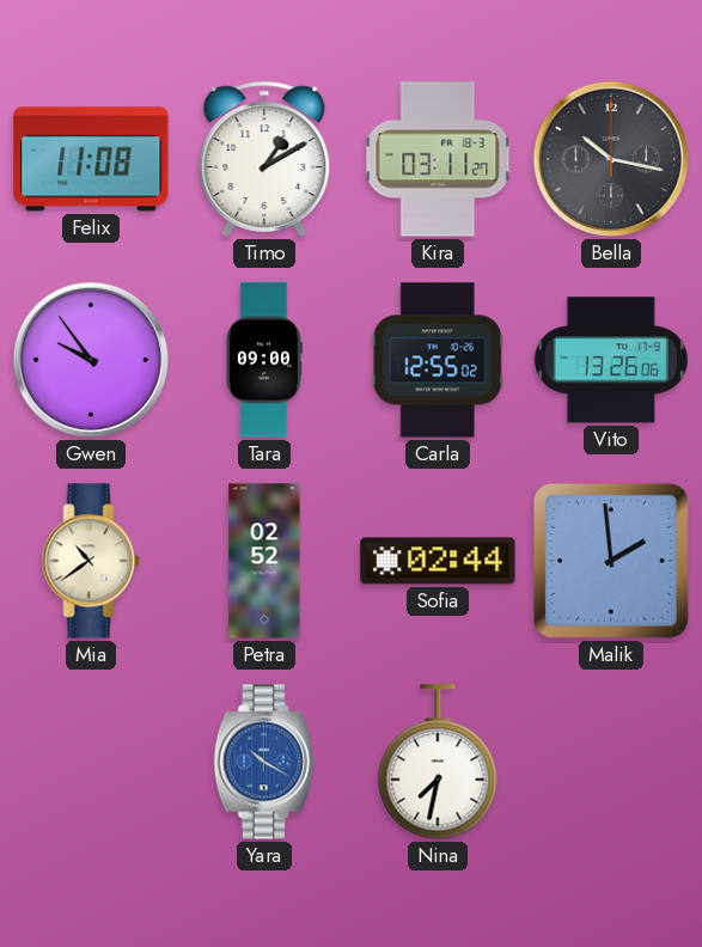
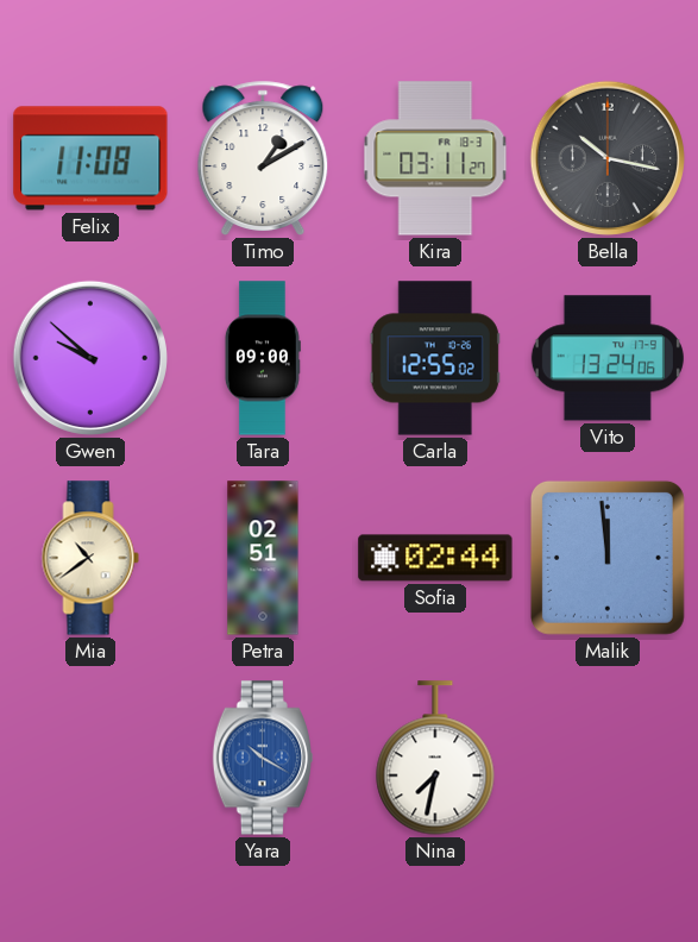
Gwen: 9:54 -> 9:52
Vito: 13:26 -> 13:24
Petra: 02:52 -> 02:51
Malik: 1:59 -> 11:59
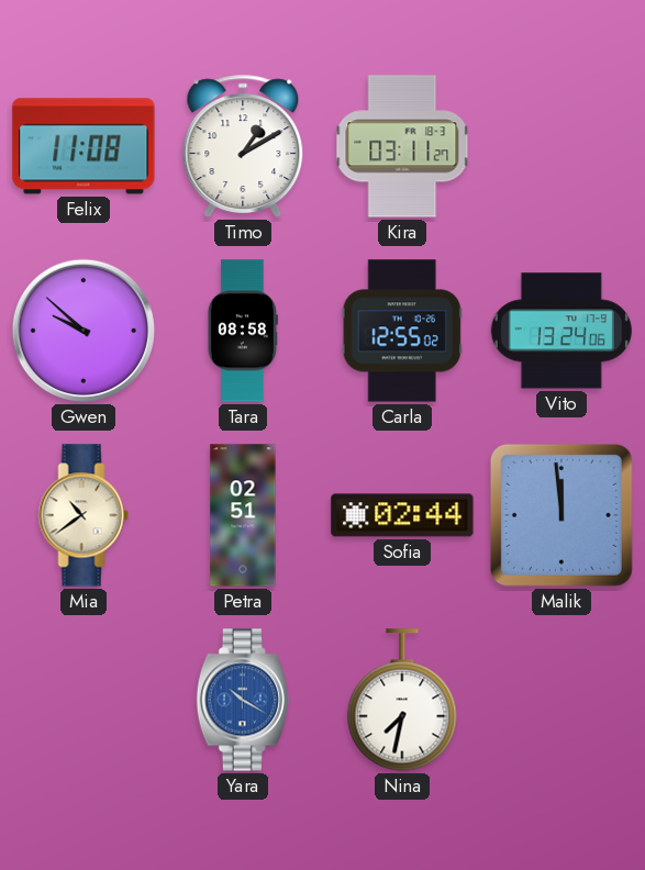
Bella: 10:17 -> none
Tara: 09:00 -> 08:58
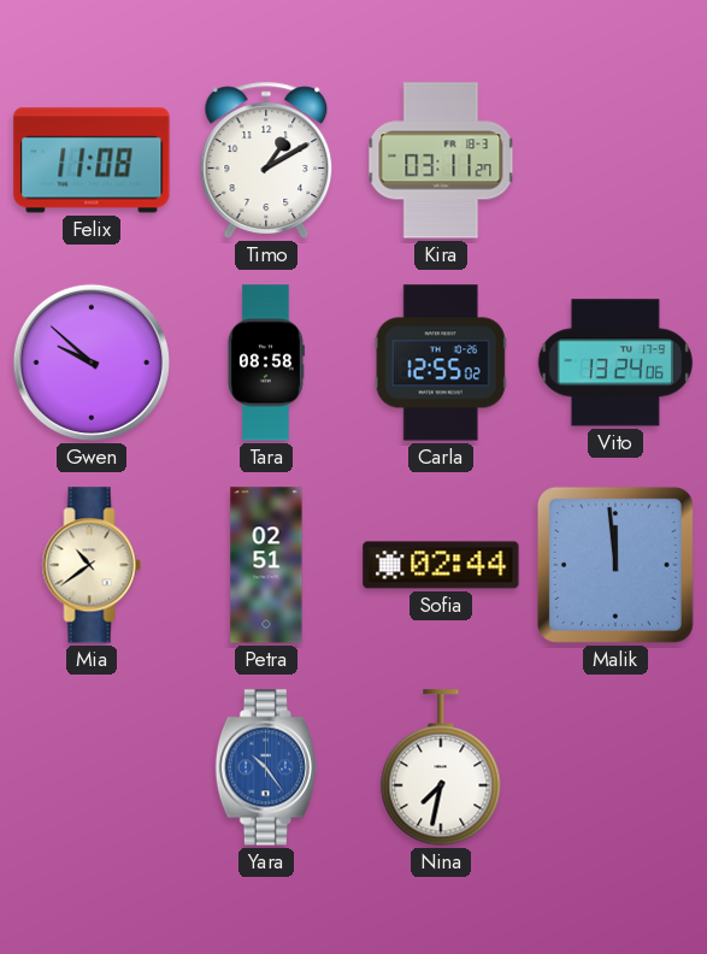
Yara: 10:20 -> 10:24
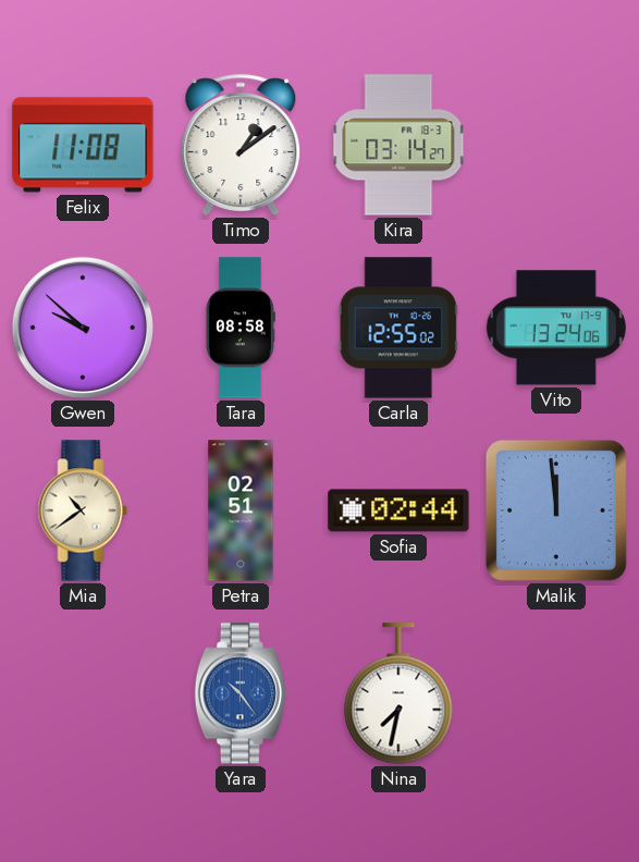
Timo: 1:10 -> 1:09
Kira: 03:11 -> 03:14
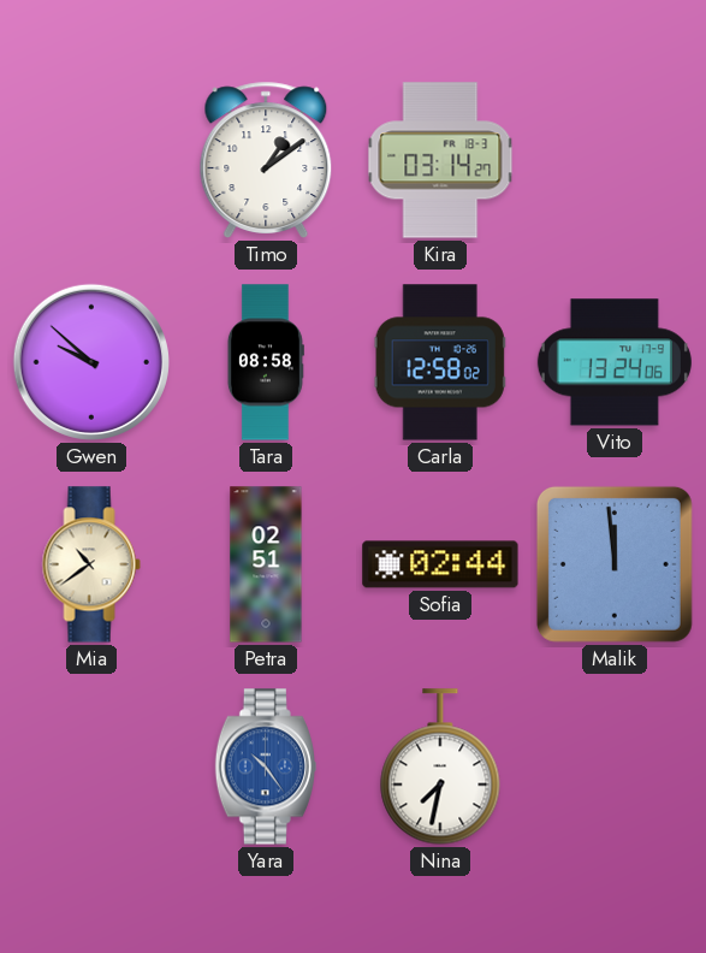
Felix: 11:08 -> none
Carla: 12:55 -> 12:58
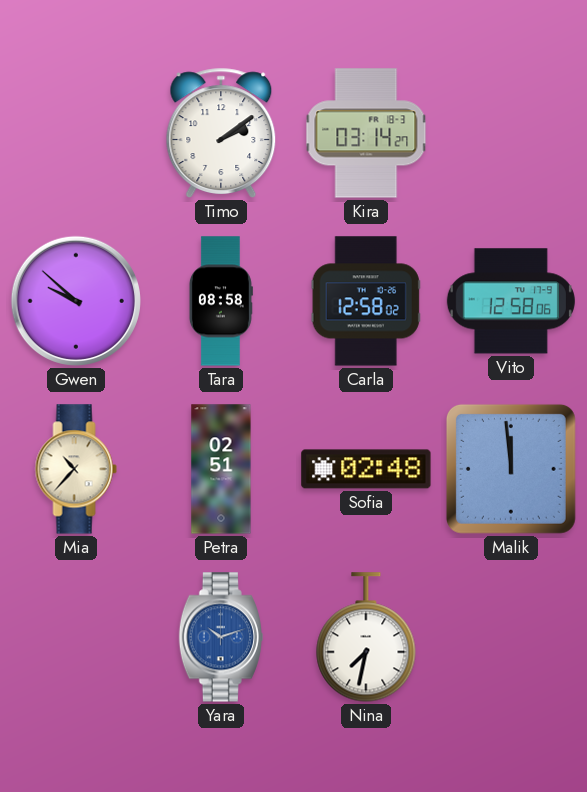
Timo: 1:09 -> 2:09
Vito: 13:24 -> 12:58
Mia: 10:39 -> 10:37
Sofia: 02:44 -> 02:48
Yara: 10:24 -> 10:12
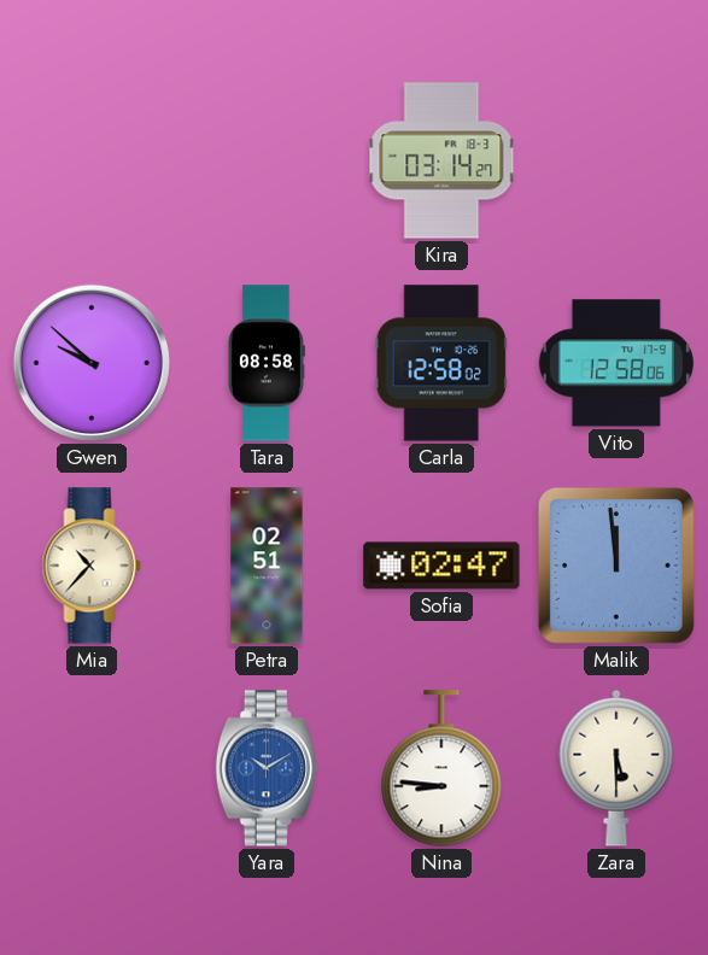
Timo: 2:09 -> none
Sofia: 02:48 -> 02:47
Yara: 10:12 -> 10:10
Nina: 7:32 -> 8:46
Zara: none -> 5:30
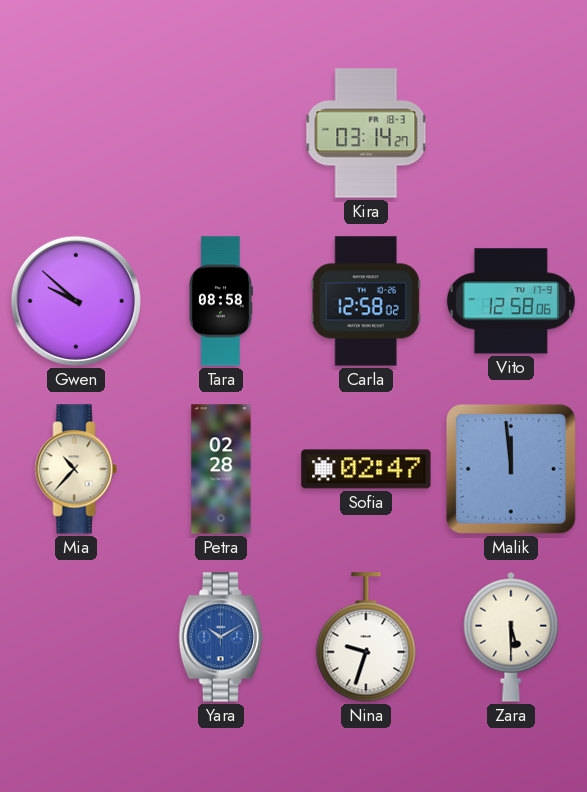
Petra: 02:51 -> 02:28
Nina: 8:46 -> 9:33
